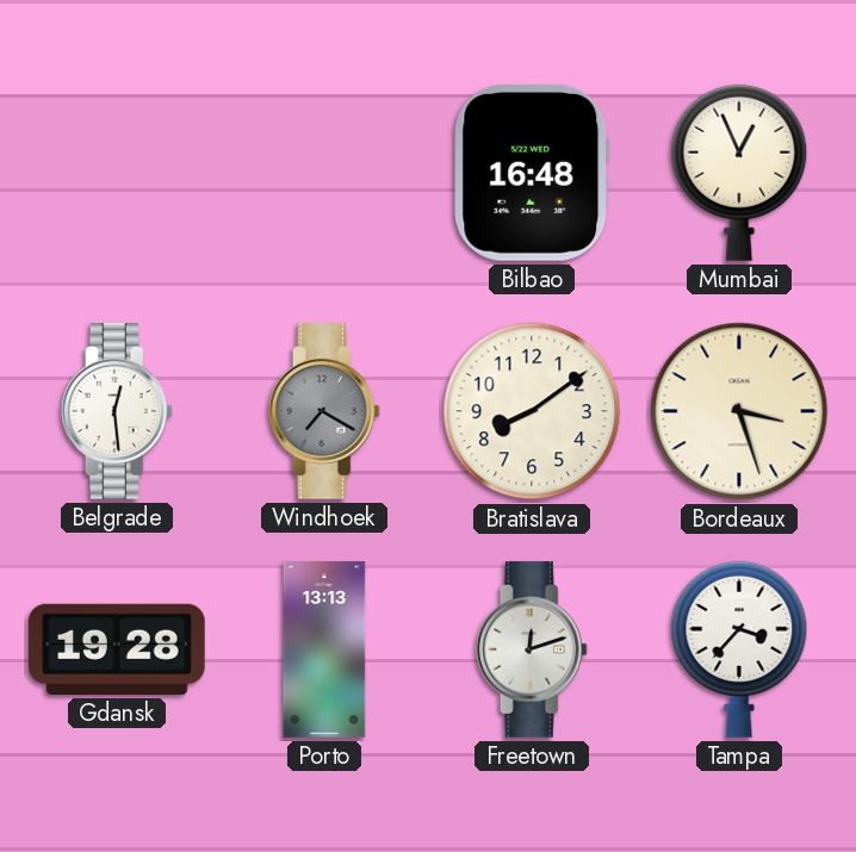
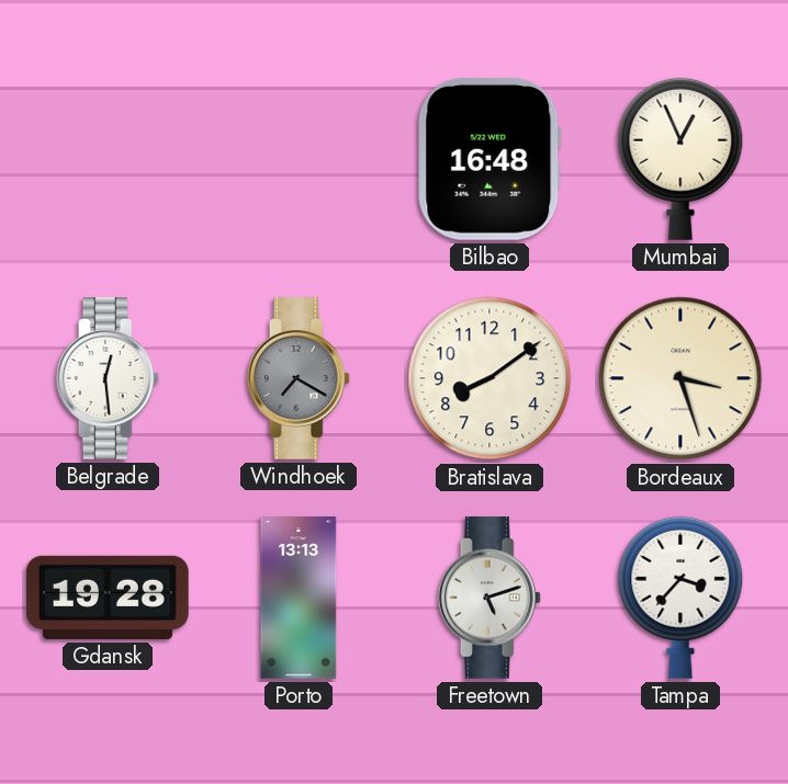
Freetown: 12:12 -> 5:12
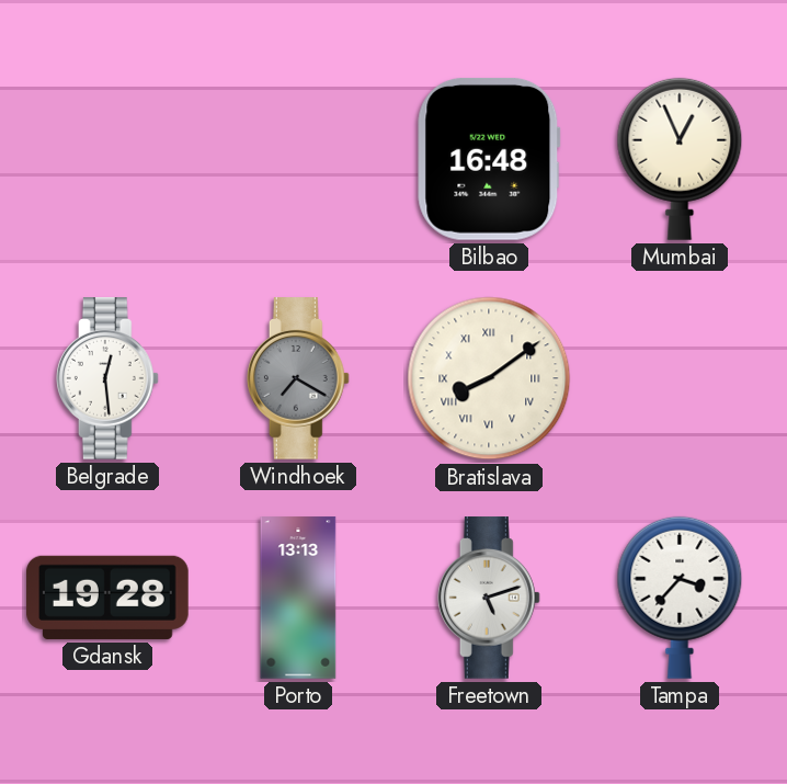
Bratislava numerals: Arabic -> Roman
Bordeaux: 3:27 -> none
